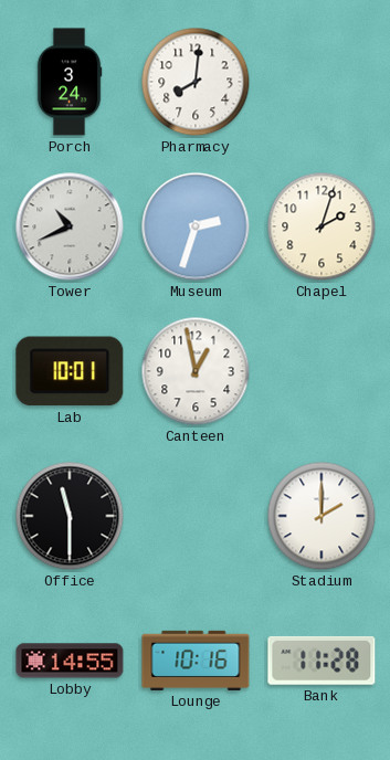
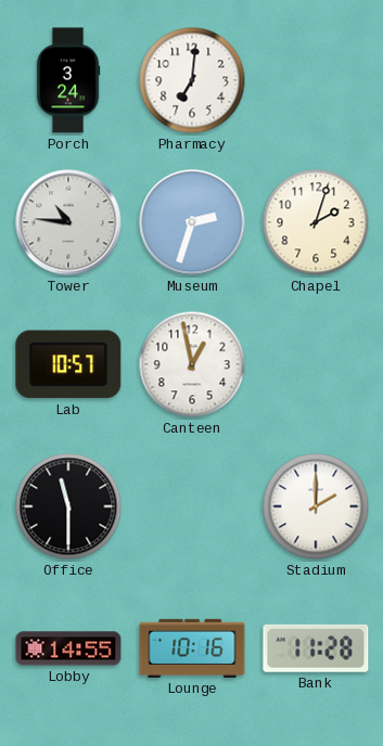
Pharmacy: 8:01 -> 7:01
Tower: 10:41 -> 10:46
Lab: 10:01 -> 10:57
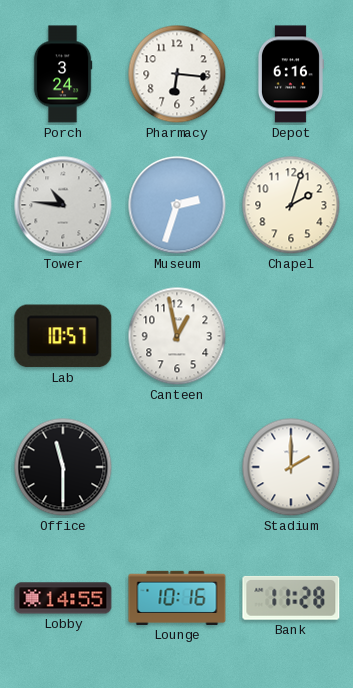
Pharmacy: 7:01 -> 6:16
Depot: none -> 6:16
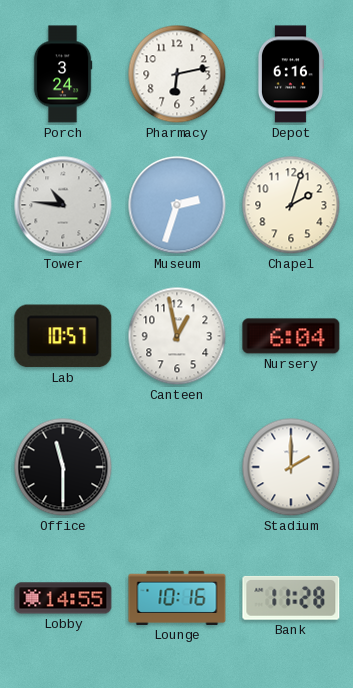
Pharmacy: 6:16 -> 6:13
Nursery: none -> 6:04
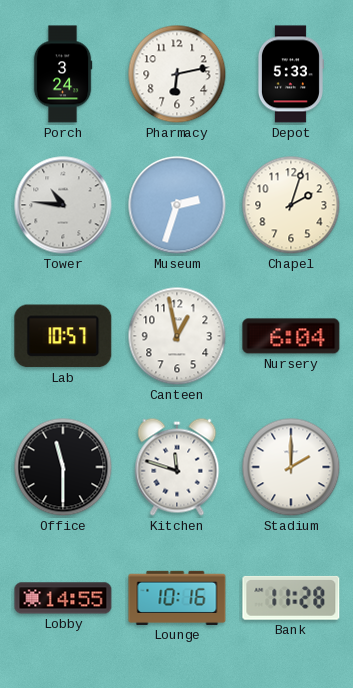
Depot: 6:16 -> 5:33
Kitchen: none -> 11:48
